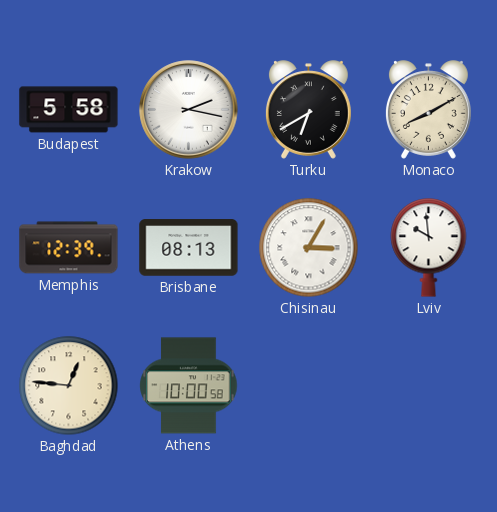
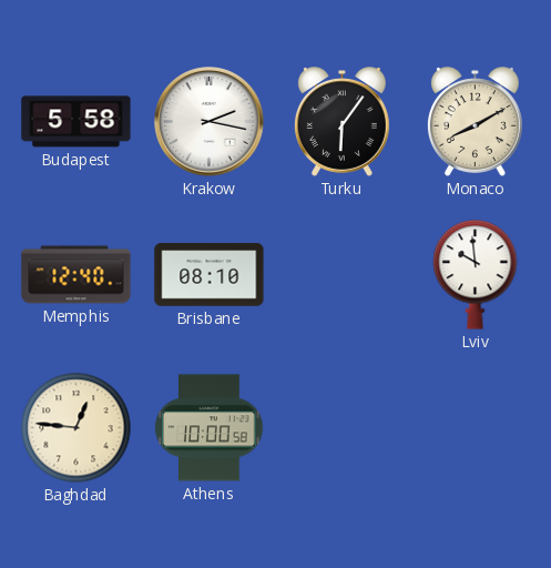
Turku: 6:40 -> 6:06
Memphis: 12:39 -> 12:40
Brisbane: 08:13 -> 08:10
Chisinau: 3:05 -> none
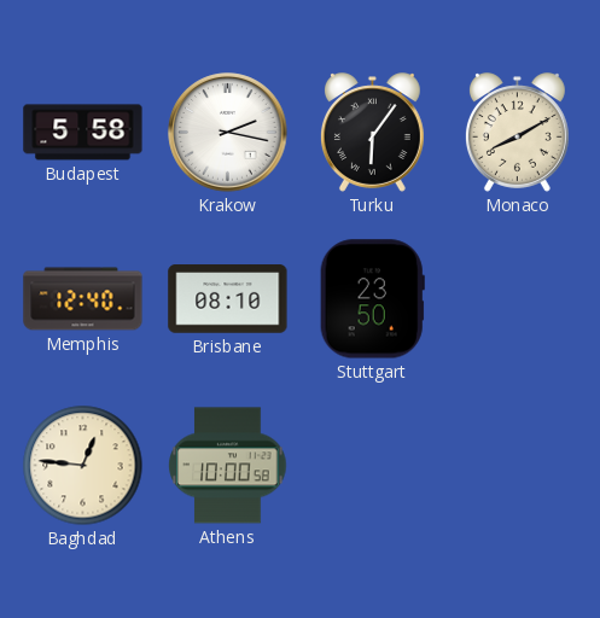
Stuttgart: none -> 23:50
Lviv: 9:59 -> none
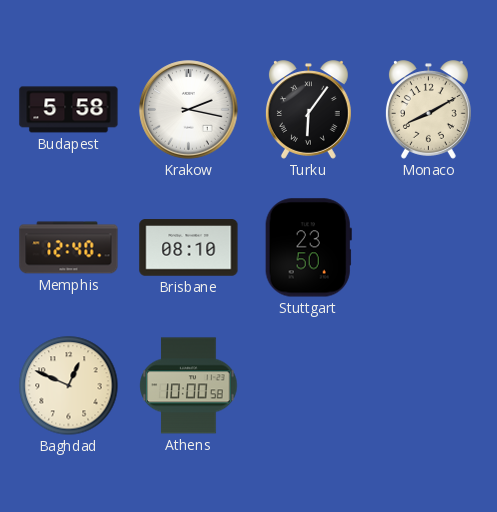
Baghdad: 12:46 -> 12:49
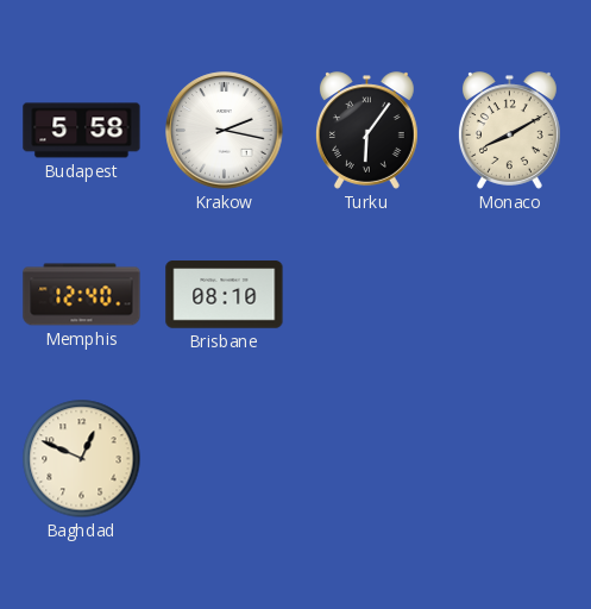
Stuttgart: 23:50 -> none
Athens: 10:00 -> none
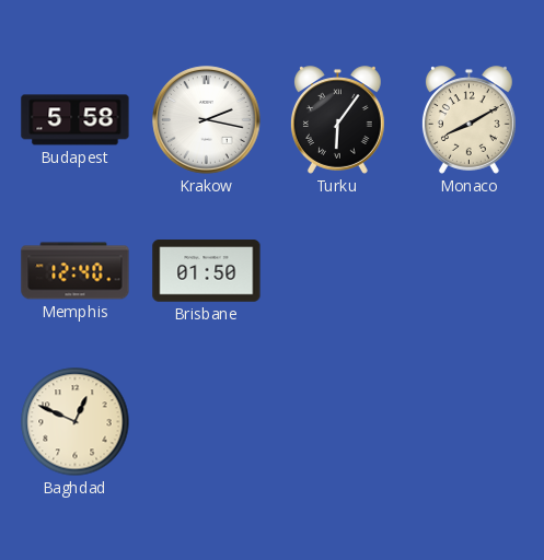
Brisbane: 08:10 -> 01:50
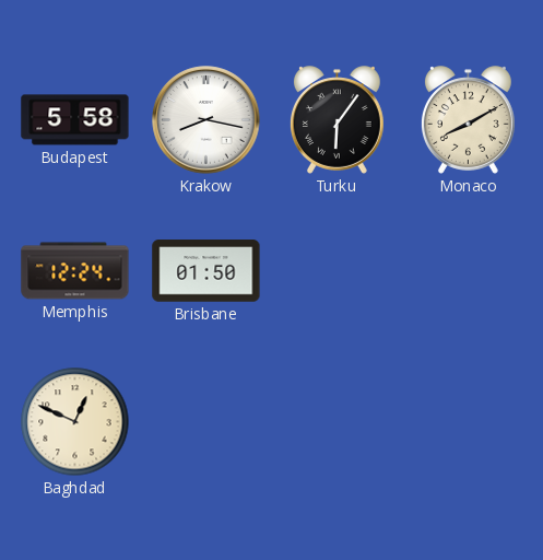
Krakow: 2:17 -> 8:17
Memphis: 12:40 -> 12:24
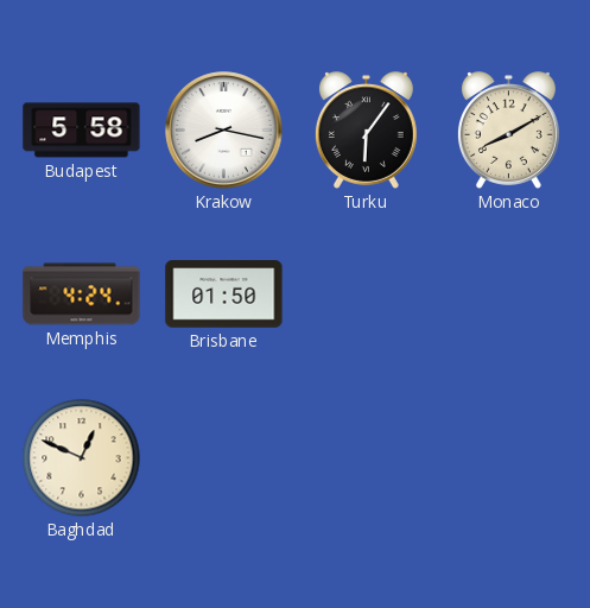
Memphis: 12:24 -> 4:24
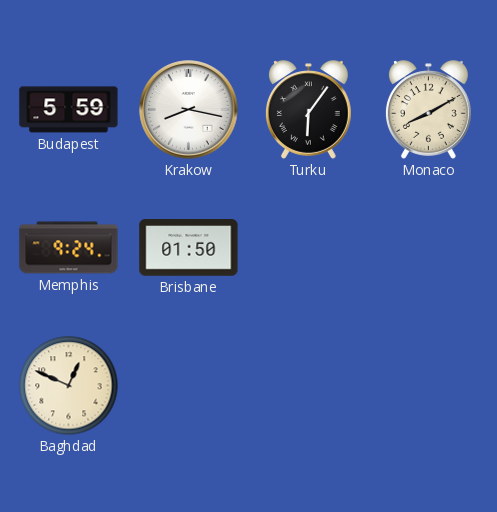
Budapest: 5:58 -> 5:59
Memphis: 4:24 -> 9:24
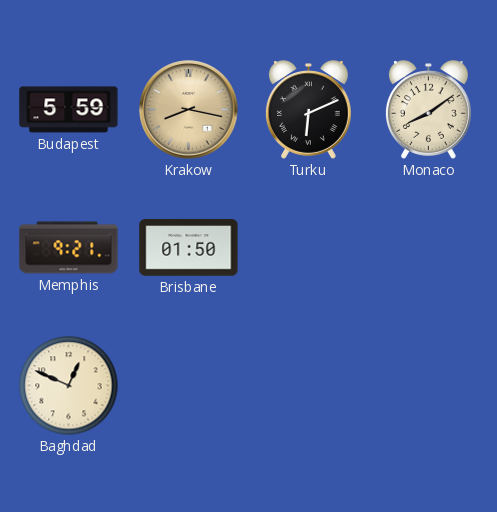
Krakow dial: white -> champagne
Turku: 6:06 -> 6:11
Monaco: 8:10 -> 8:09
Memphis: 9:24 -> 9:21
